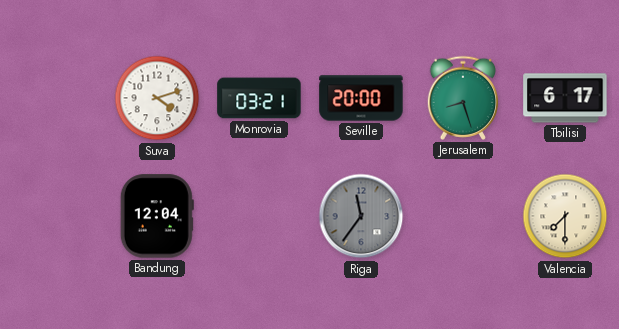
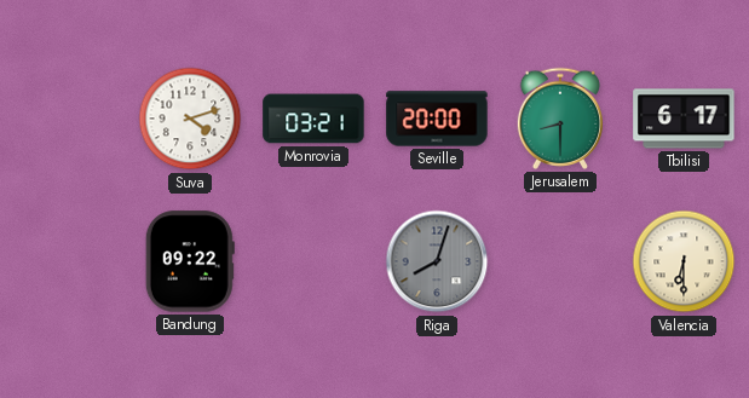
Jerusalem: 8:27 -> 8:30
Bandung: 12:04 -> 09:22
Riga: 11:36 -> 8:03
Valencia: 7:30 -> 6:30
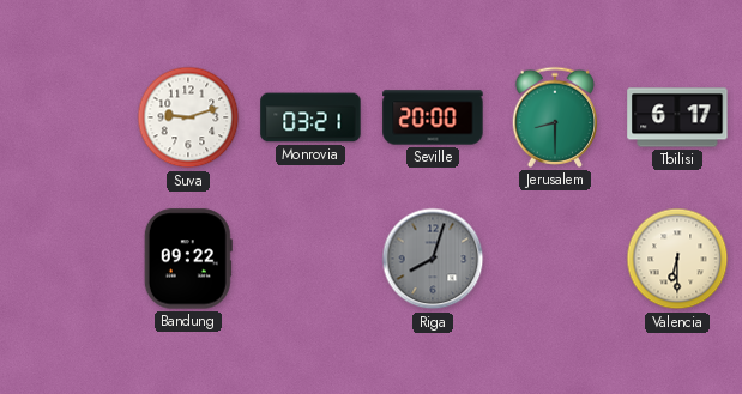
Suva: 4:12 -> 9:12
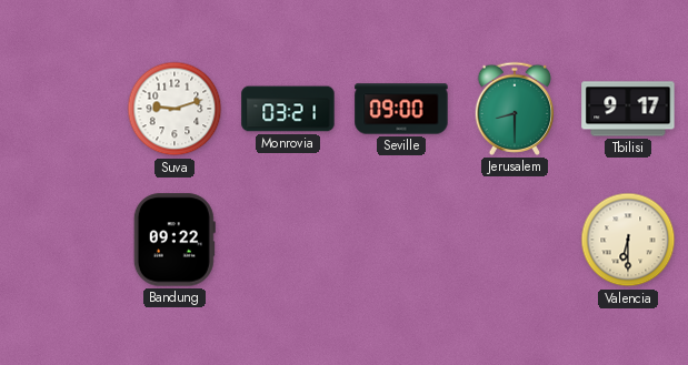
Seville: 20:00 -> 09:00
Tbilisi: 6:17 -> 9:17
Riga: 8:03 -> none
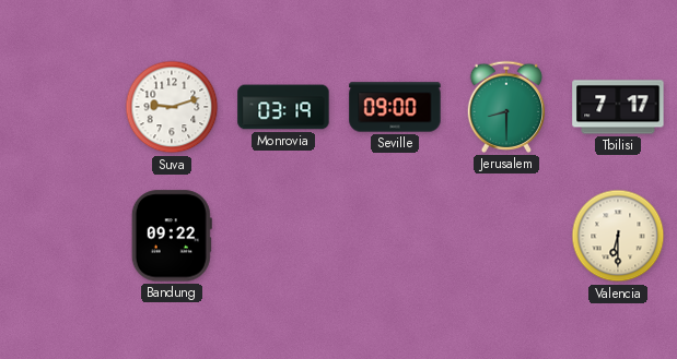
Monrovia: 03:21 -> 03:19
Tbilisi: 9:17 -> 7:17
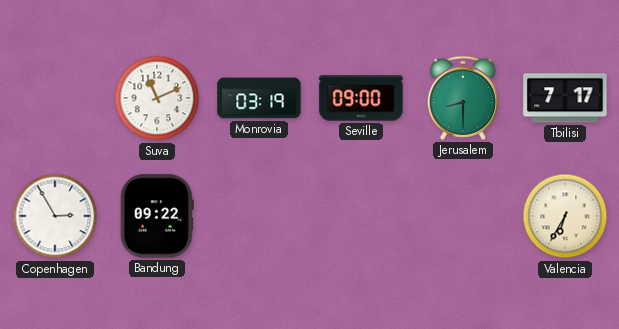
Suva: 9:12 -> 11:11
Copenhagen: none -> 2:55
Valencia: 6:30 -> 6:35
